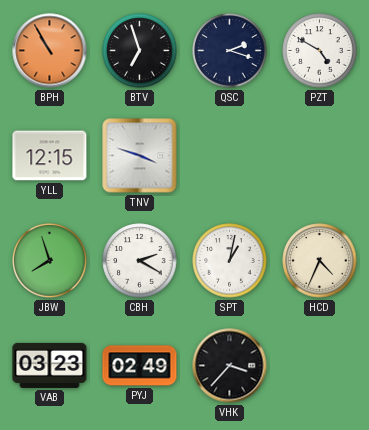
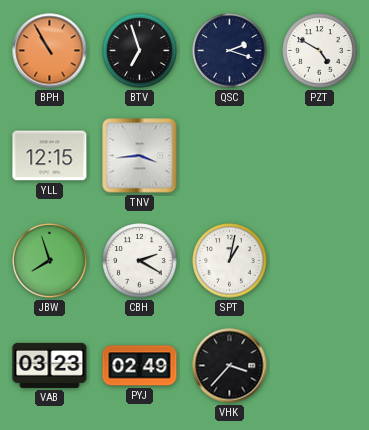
TNV: 3:48 -> 3:44
HCD: 4:34 -> none
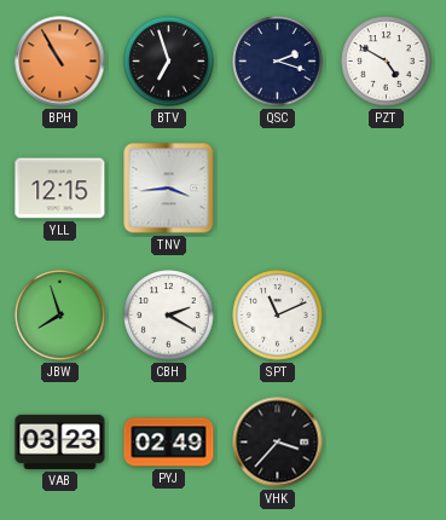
SPT: 1:02 -> 11:11
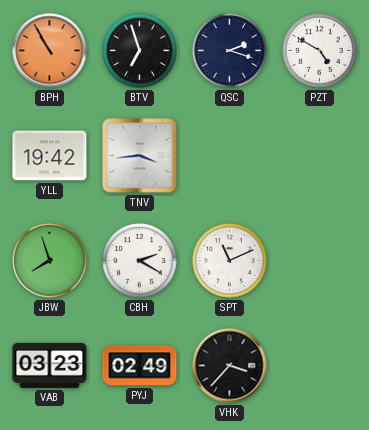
YLL: 12:15 -> 19:42
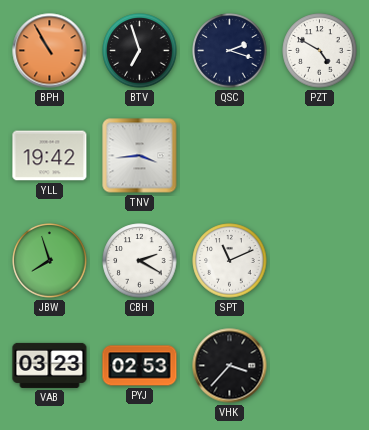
PYJ: 02:49 -> 02:53
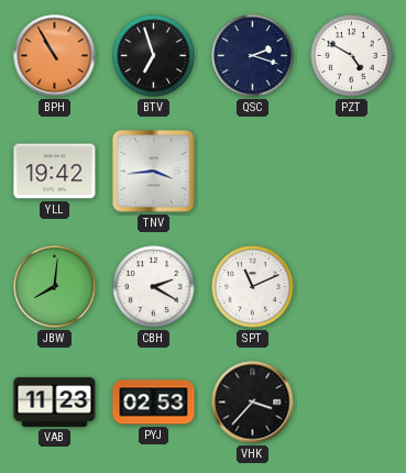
JBW: 7:57 -> 8:01
VAB: 03:23 -> 11:23
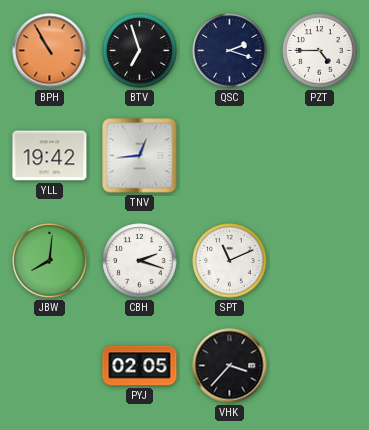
PZT: 4:50 -> 4:45
TNV: 3:44 -> 12:44
CBH: 2:20 -> 2:18
VAB: 11:23 -> none
PYJ: 02:53 -> 02:05
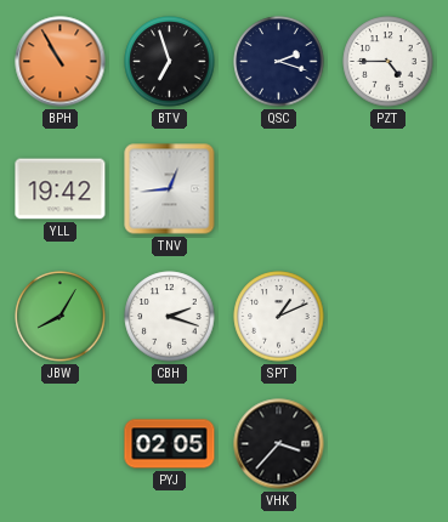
JBW: 8:01 -> 8:05
SPT: 11:11 -> 1:11
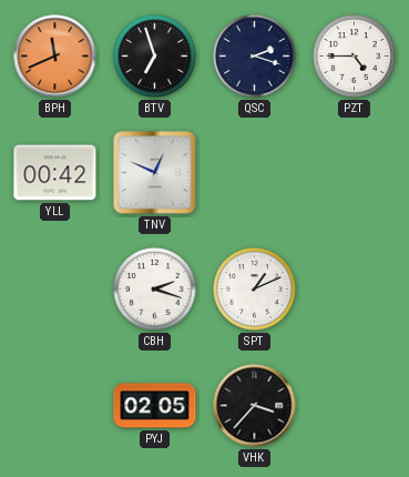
BPH: 10:55 -> 11:41
YLL: 19:42 -> 00:42
TNV: 12:44 -> 12:49
JBW: 8:05 -> none
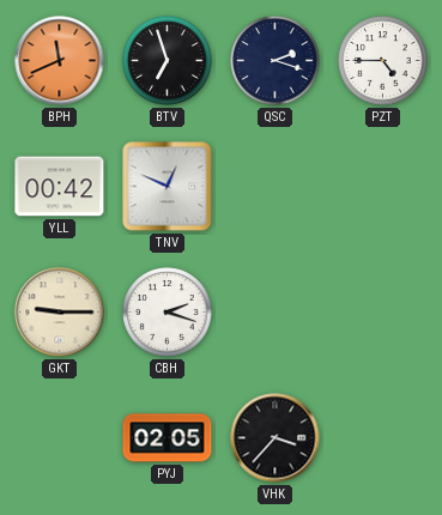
GKT: none -> 9:15
SPT: 1:11 -> none
